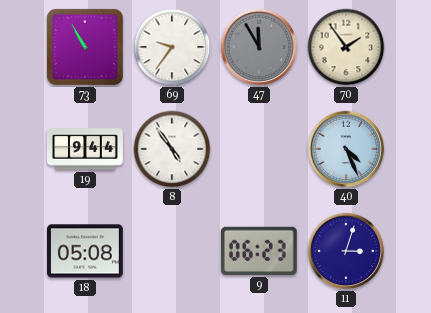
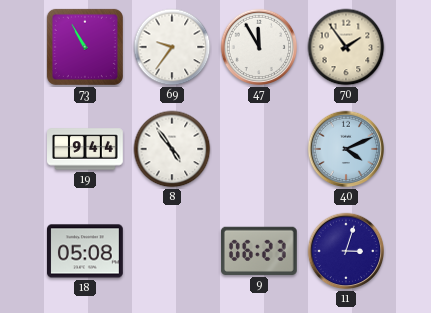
47 dial: grey -> white
40: 4:26 -> 4:11
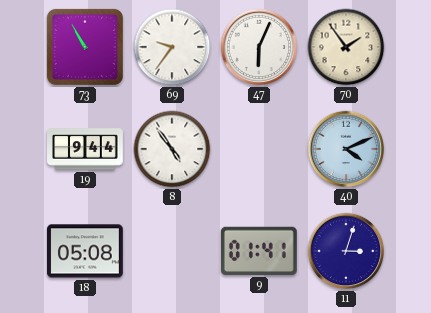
47: 11:55 -> 6:04
9: 06:23 -> 01:41
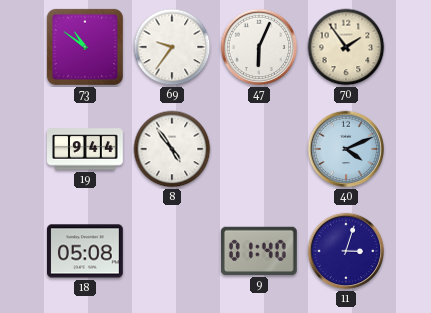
73: 10:55 -> 10:51
9: 01:41 -> 01:40
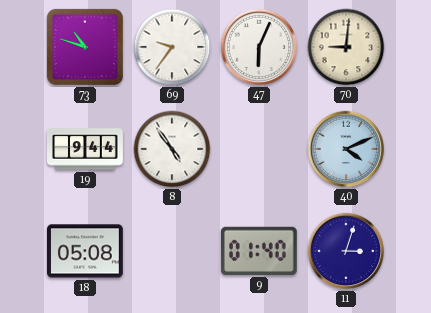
73: 10:51 -> 10:48
70: 1:54 -> 9:01
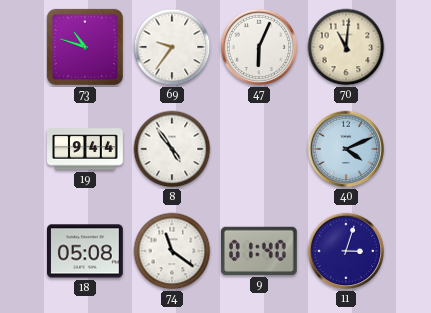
70: 9:01 -> 11:01
74: none -> 11:21
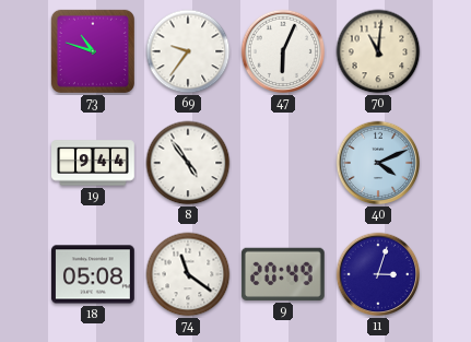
9: 01:40 -> 20:49
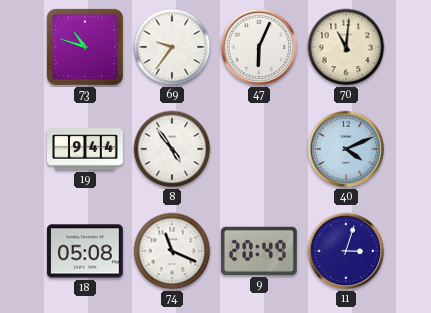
74: 11:21 -> 11:19
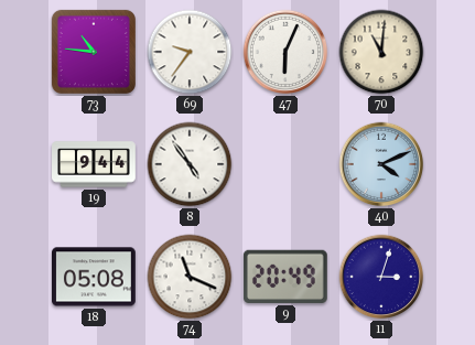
73: 10:48 -> 10:46
